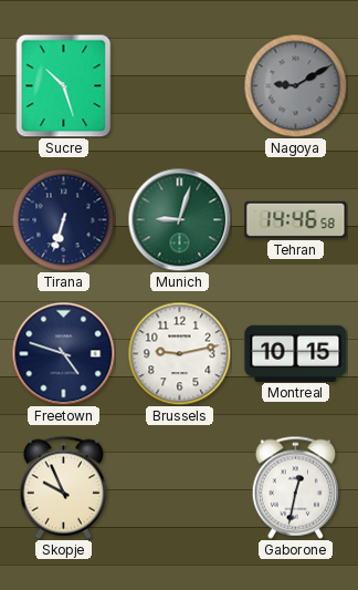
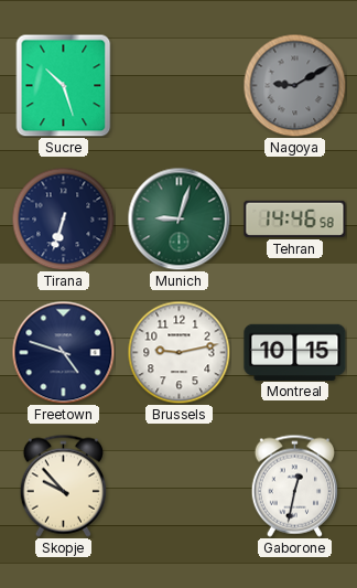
Skopje: 9:56 -> 9:53
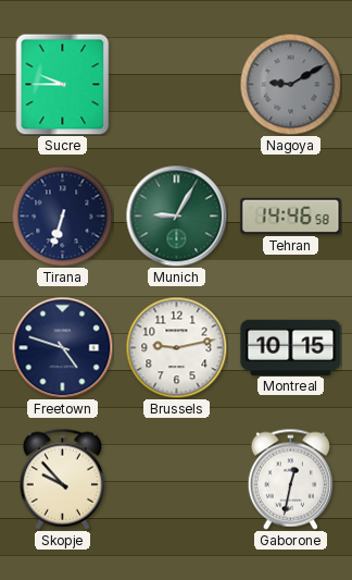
Sucre: 10:27 -> 9:45
Munich: 9:03 -> 9:05
